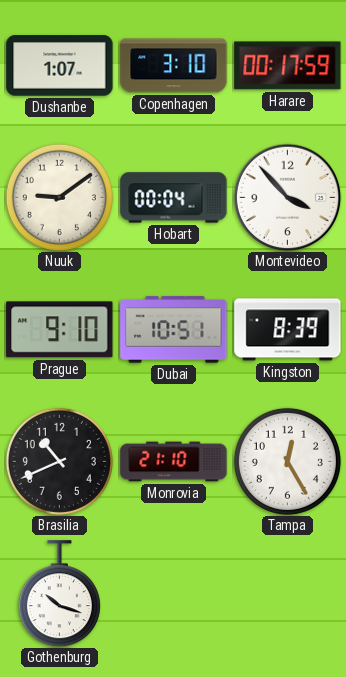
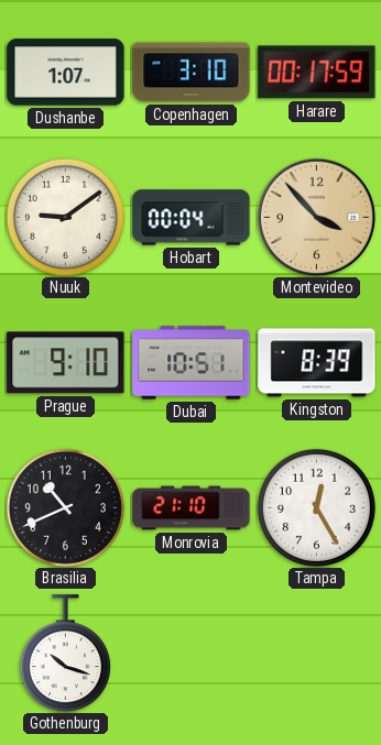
Montevideo dial: white -> champagne
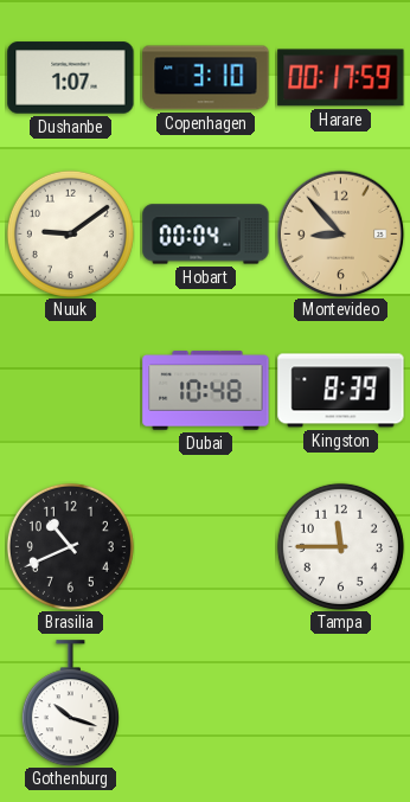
Montevideo: 3:53 -> 8:53
Prague: 9:10 -> none
Dubai: 10:51 -> 10:48
Monrovia: 21:10 -> none
Tampa: 12:25 -> 11:45
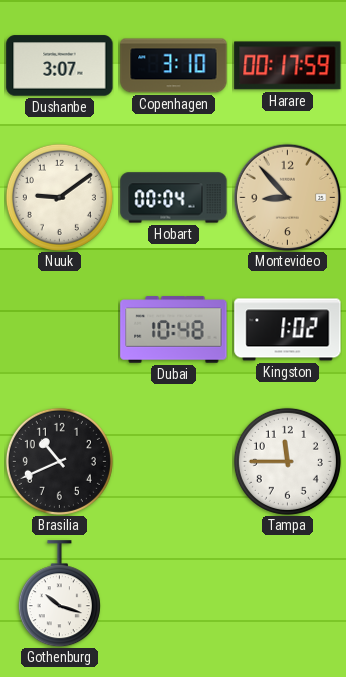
Dushanbe: 1:07 -> 3:07
Kingston: 8:39 -> 1:02
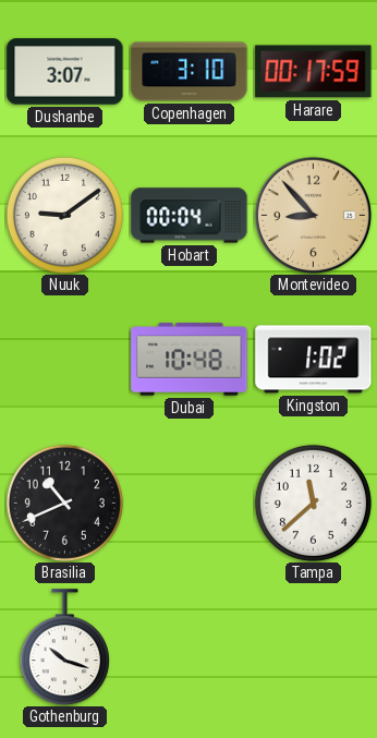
Tampa: 11:45 -> 11:38
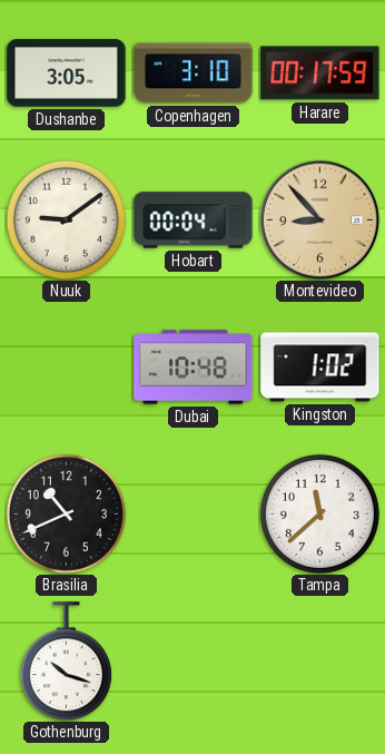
Dushanbe: 3:07 -> 3:05
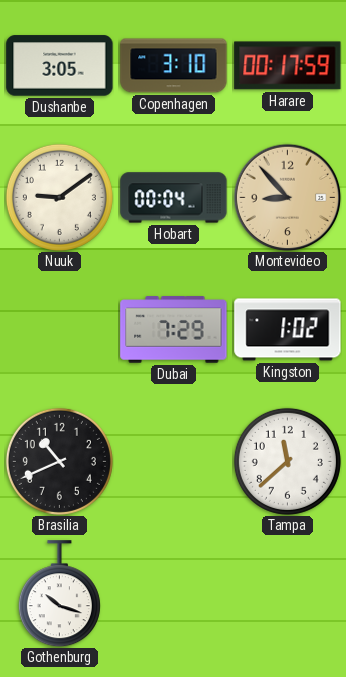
Dubai: 10:48 -> 7:29
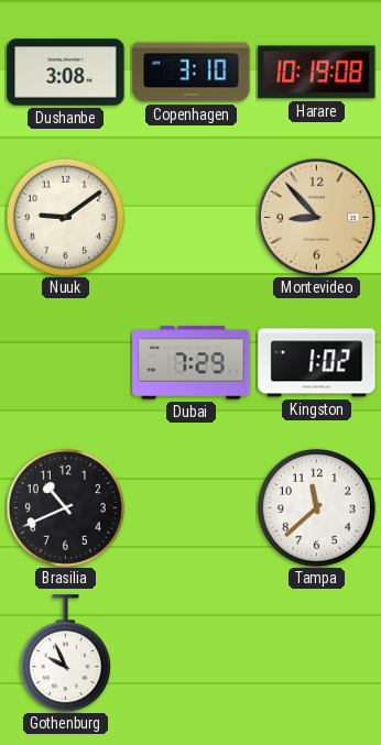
Dushanbe: 3:05 -> 3:08
Harare: 00:17 -> 10:19
Hobart: 00:04 -> none
Gothenburg: 10:18 -> 9:56
